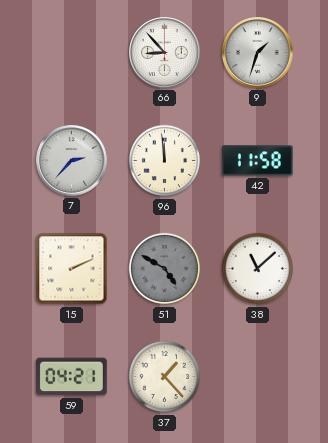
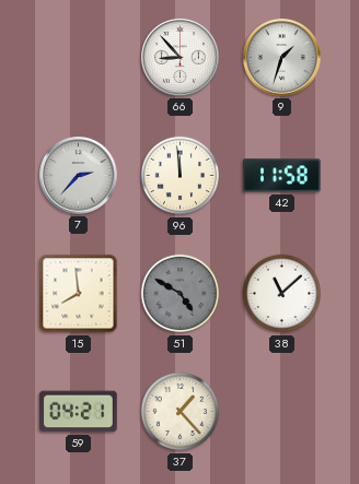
15: 2:11 -> 7:59
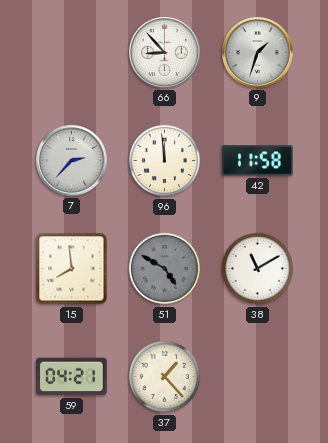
38: 11:08 -> 11:10
